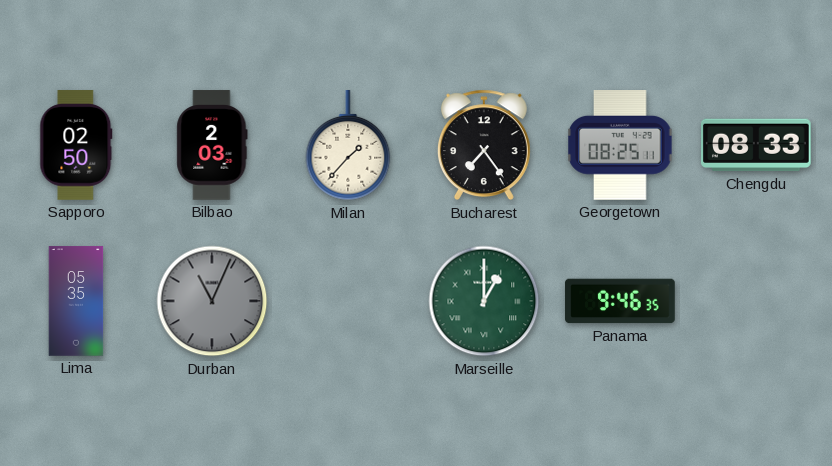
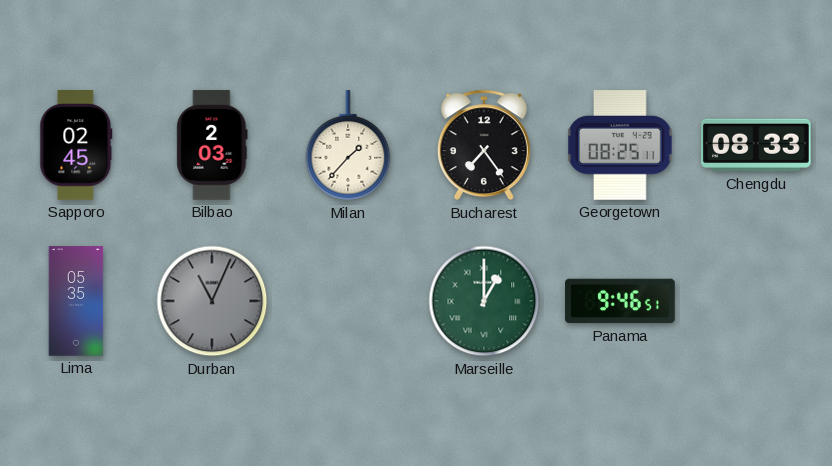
Sapporo: 02:50 -> 02:45
Panama: 9:46:35 -> 9:46:51
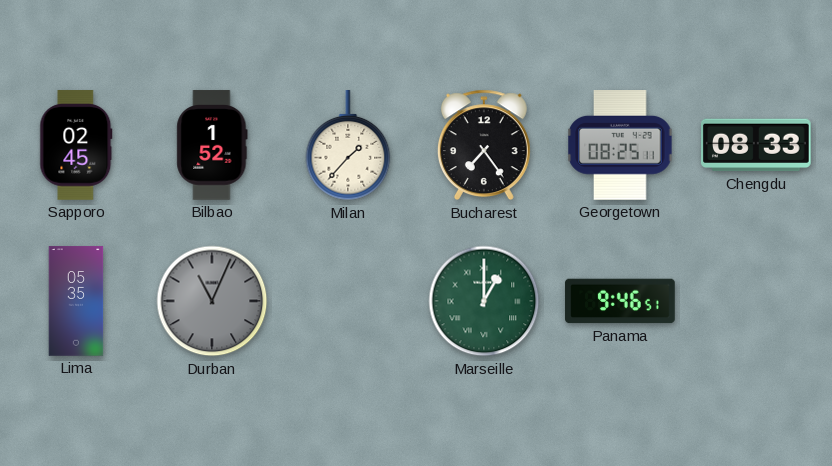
Bilbao: 2:03 -> 1:52
